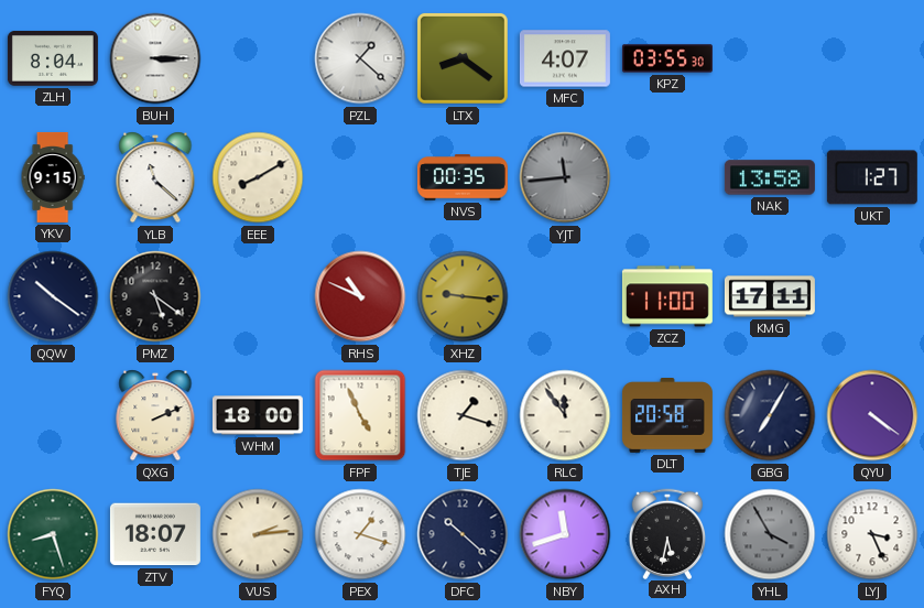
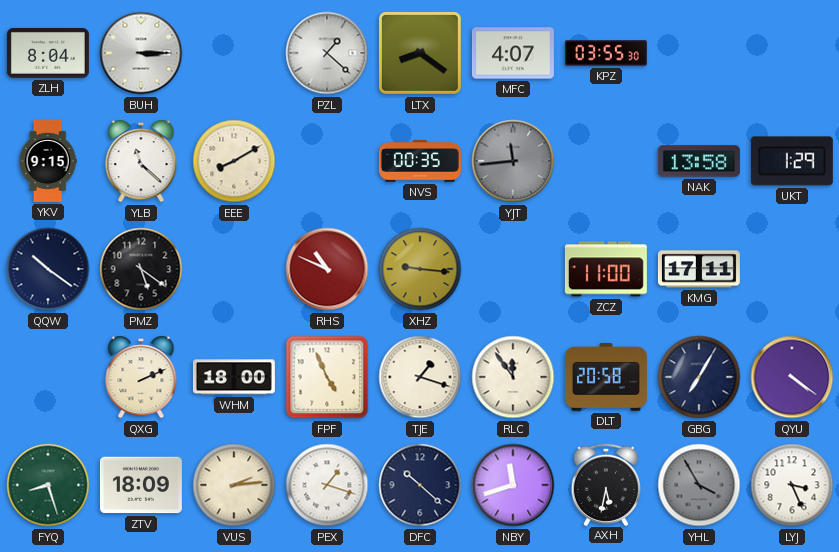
UKT: 1:27 -> 1:29
ZTV: 18:07 -> 18:09
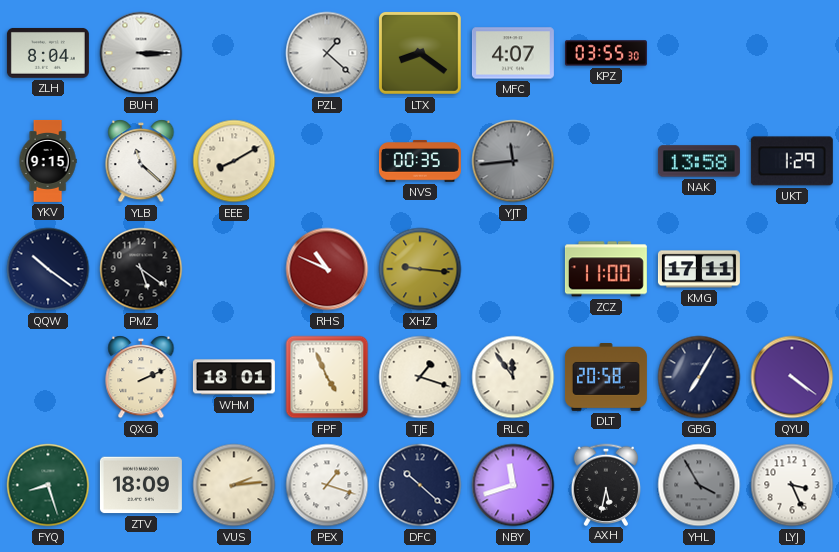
WHM: 18:00 -> 18:01
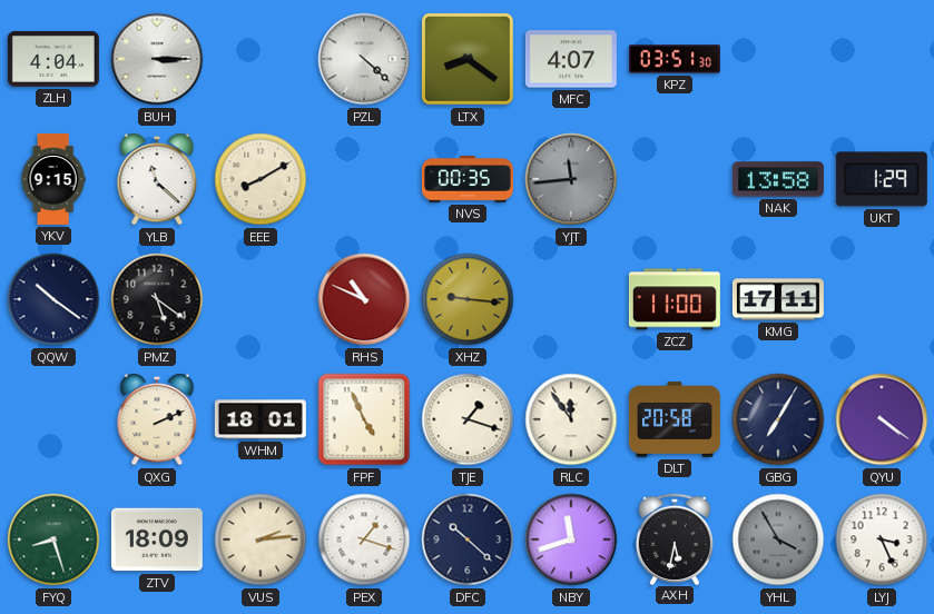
ZLH: 8:04 -> 4:04
PZL: 1:22 -> 4:22
KPZ: 03:55 -> 03:51
